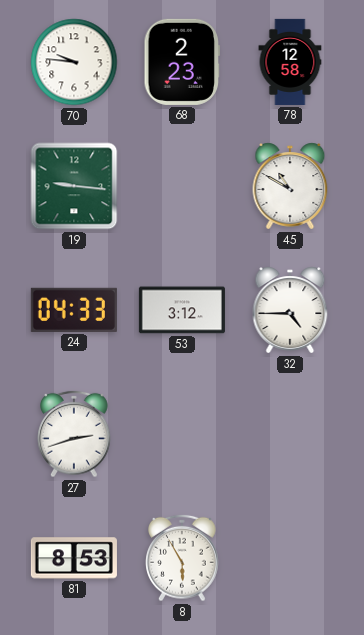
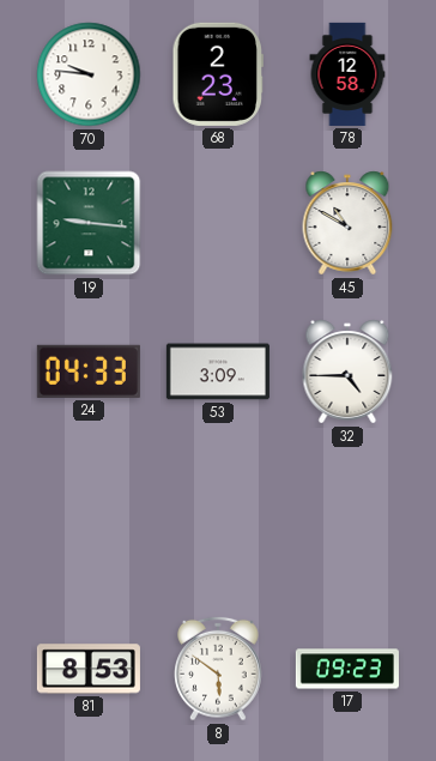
53: 3:12 -> 3:09
27: 2:42 -> none
8: 5:55 -> 5:51
17: none -> 09:23
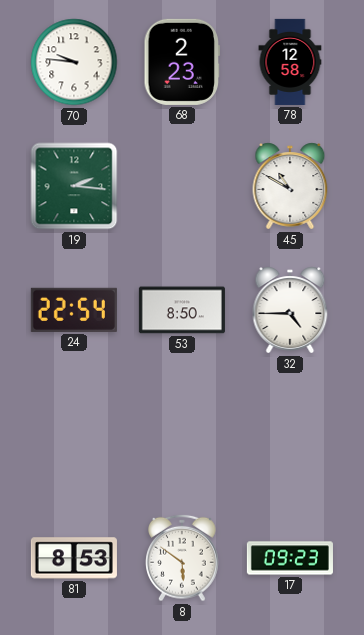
19: 9:16 -> 2:16
24: 04:33 -> 22:54
53: 3:09 -> 8:50
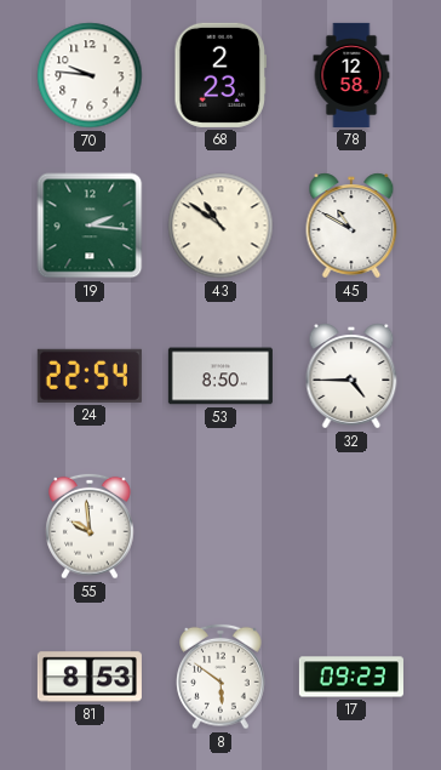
43: none -> 10:51
55: none -> 9:59
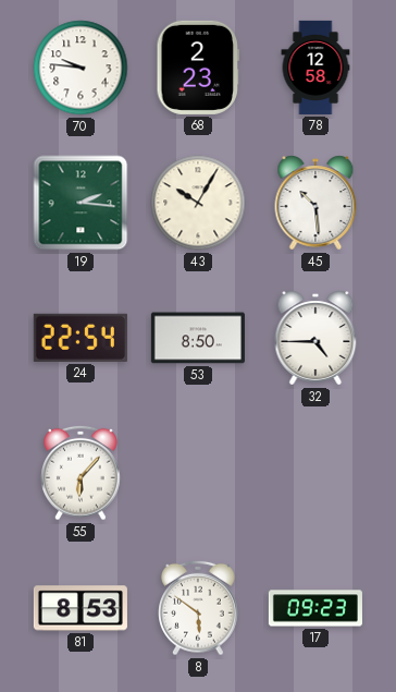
43: 10:51 -> 10:05
45: 10:50 -> 10:29
55: 9:59 -> 6:07
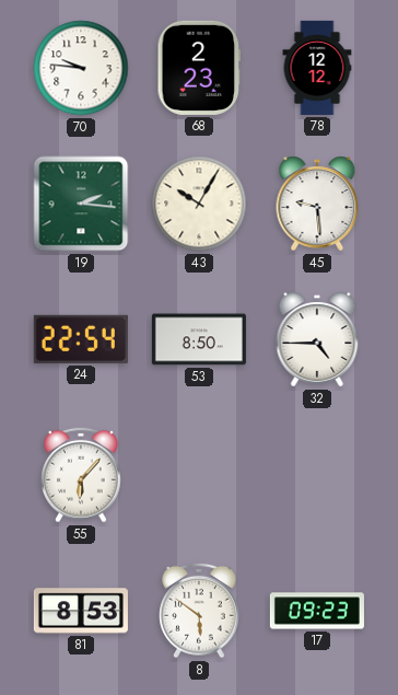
78: 12:58 -> 12:12
45: 10:29 -> 9:29
